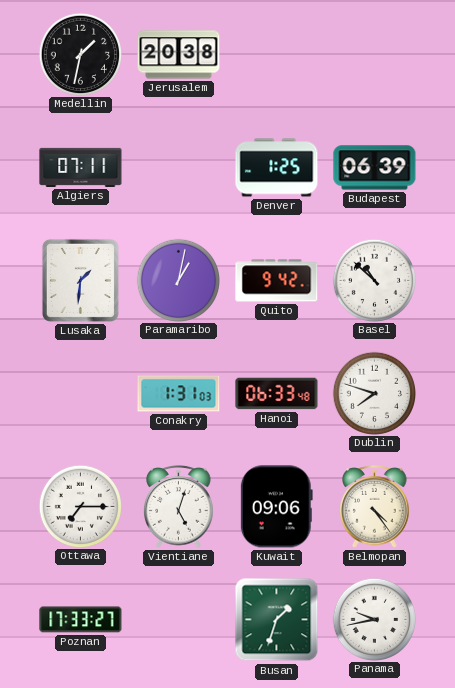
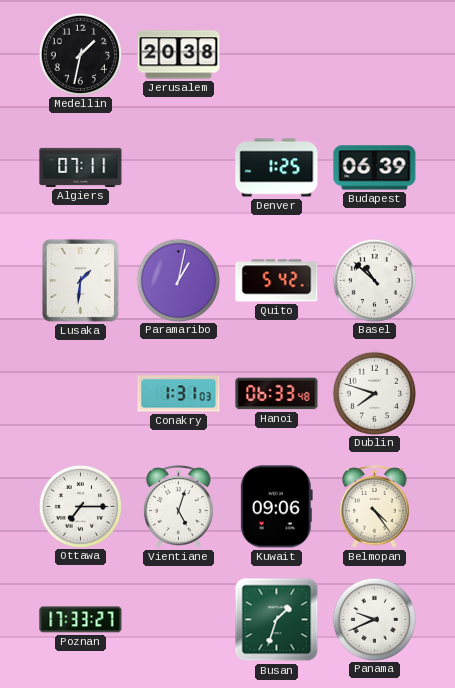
Quito: 9:42 -> 5:42
Panama: 9:43 -> 9:41
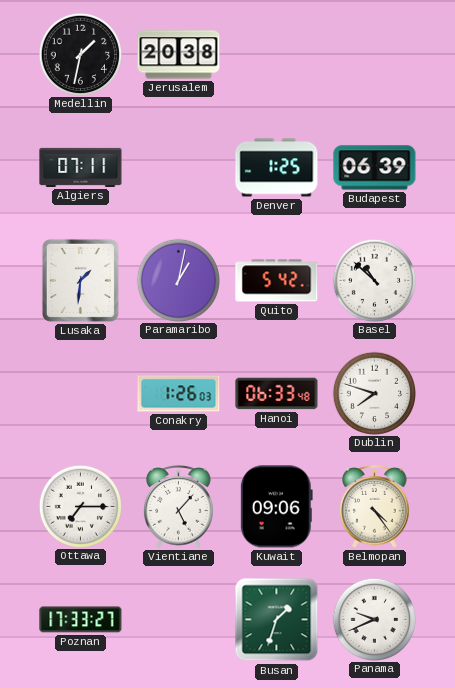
Conakry: 1:31 -> 1:26
Vientiane: 5:03 -> 5:07
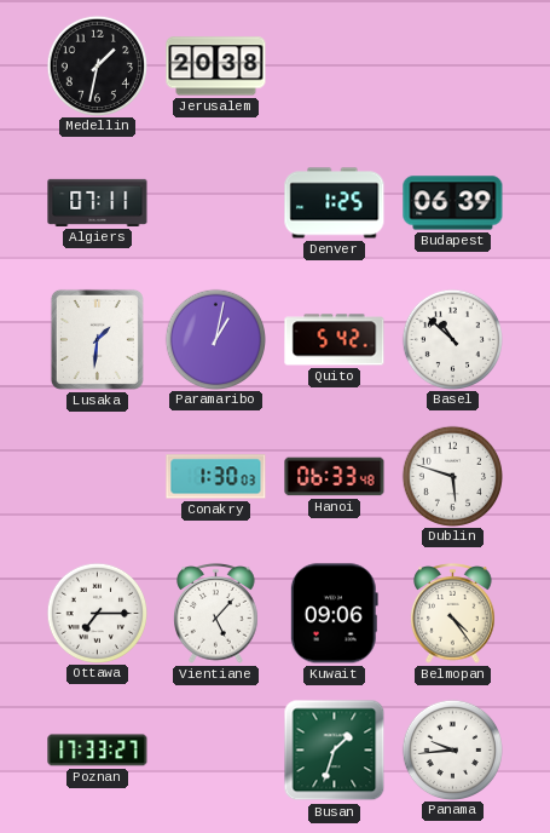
Conakry: 1:26 -> 1:30
Dublin: 7:48 -> 5:48
Panama: 9:41 -> 9:44
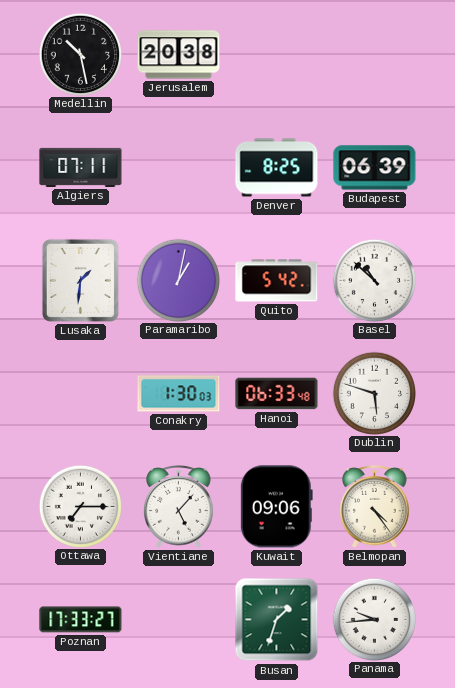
Medellin: 1:32 -> 10:28
Denver: 1:25 -> 8:25
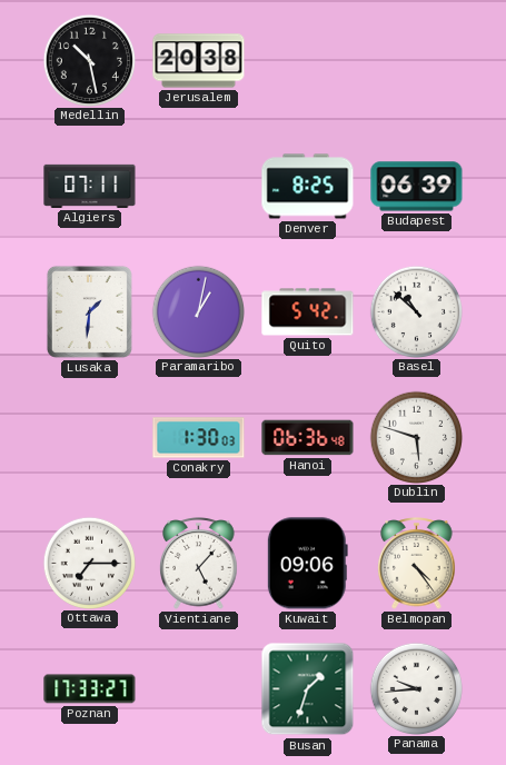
Hanoi: 06:33 -> 06:36
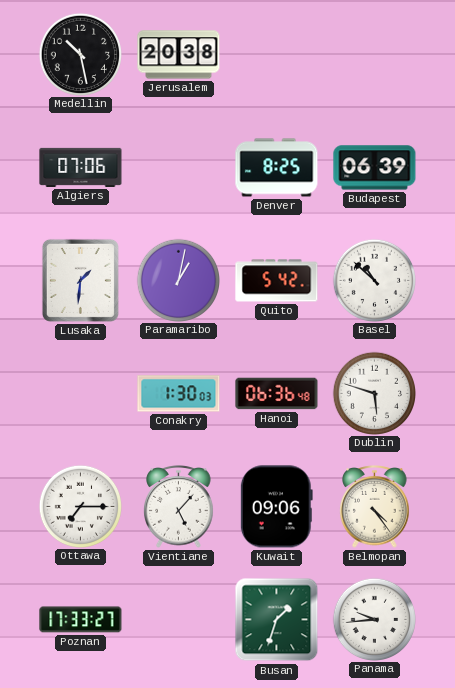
Algiers: 07:11 -> 07:06
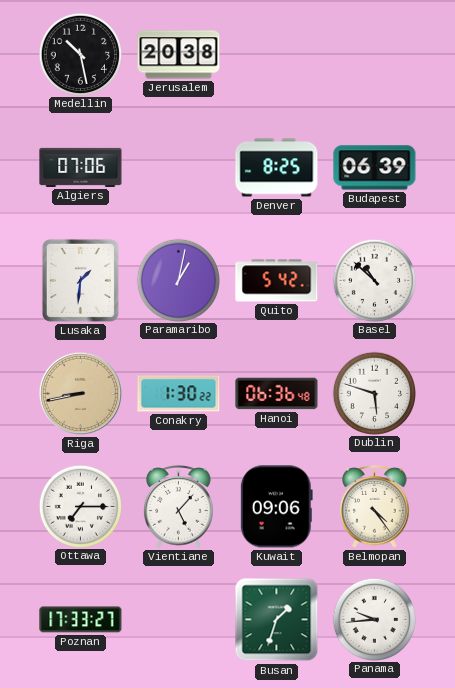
Riga: none -> 8:43
Conakry: 1:30:03 -> 1:30:22
